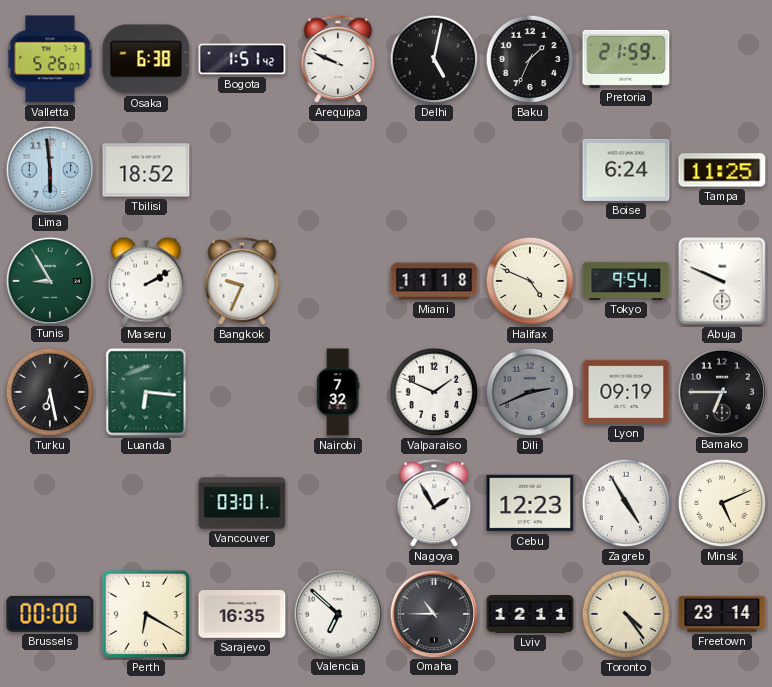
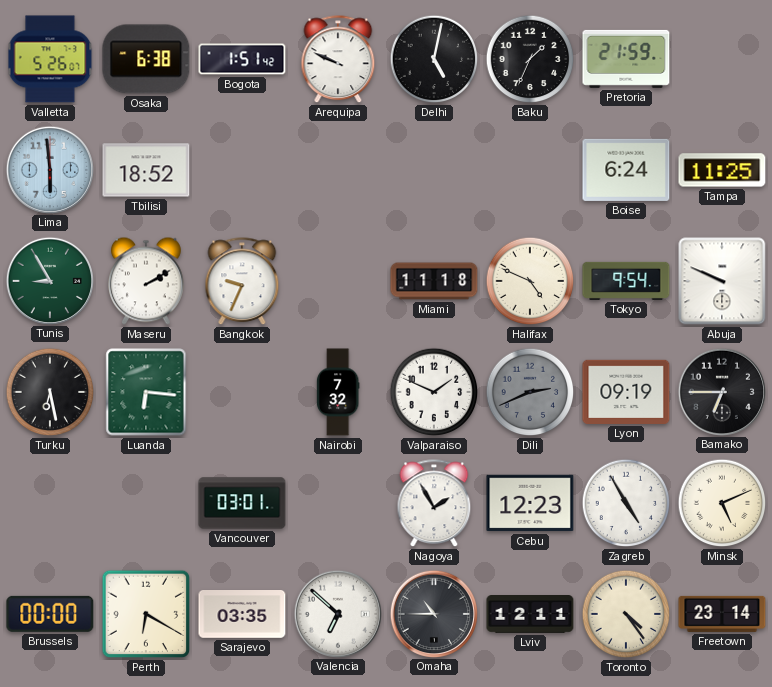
Sarajevo: 16:35 -> 03:35
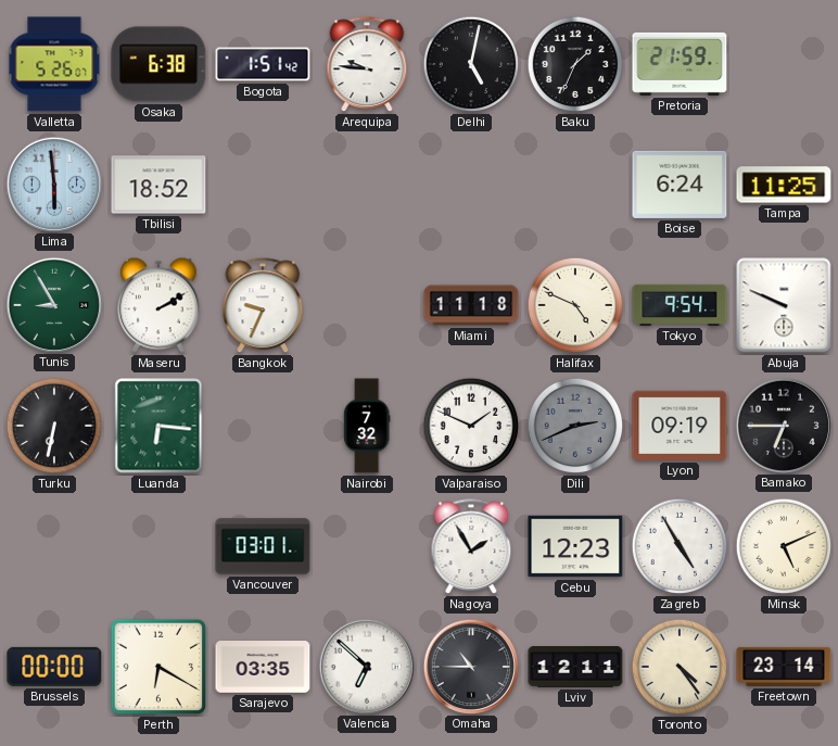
Arequipa: 9:49 -> 9:46
Turku: 6:28 -> 6:32
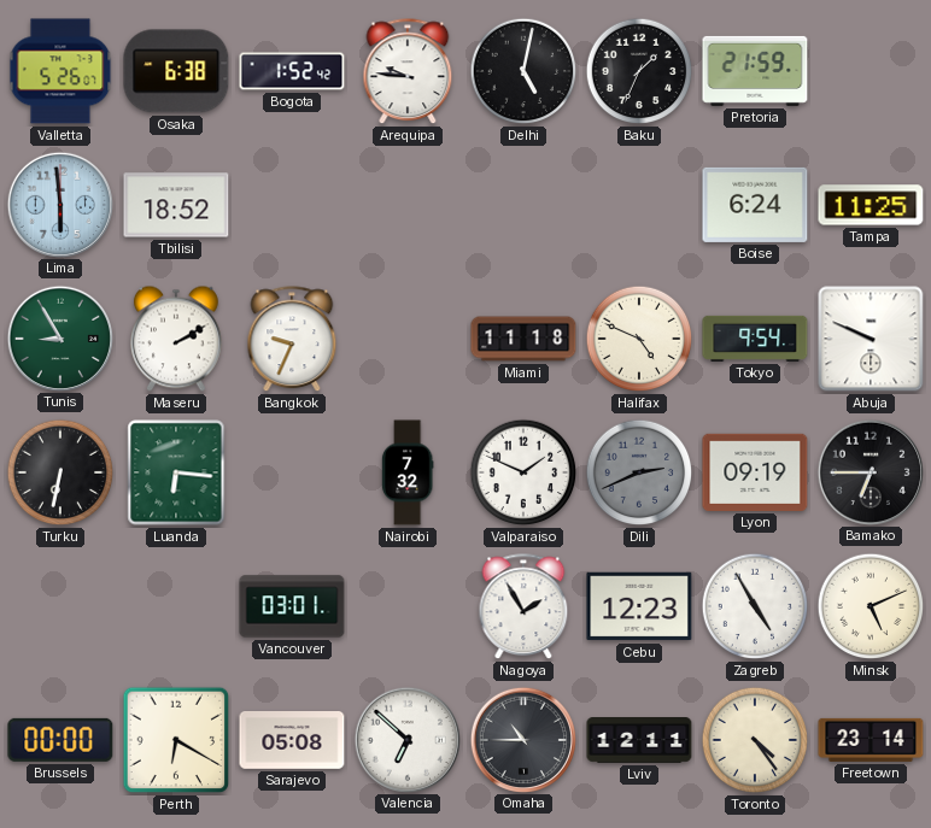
Bogota: 1:51 -> 1:52
Sarajevo: 03:35 -> 05:08
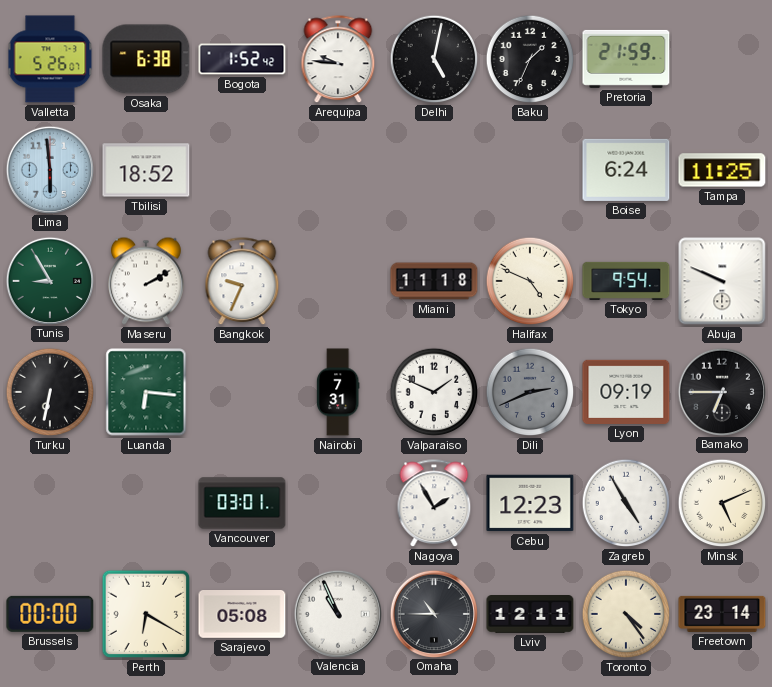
Nairobi: 7:32 -> 7:31
Valencia: 6:52 -> 10:56
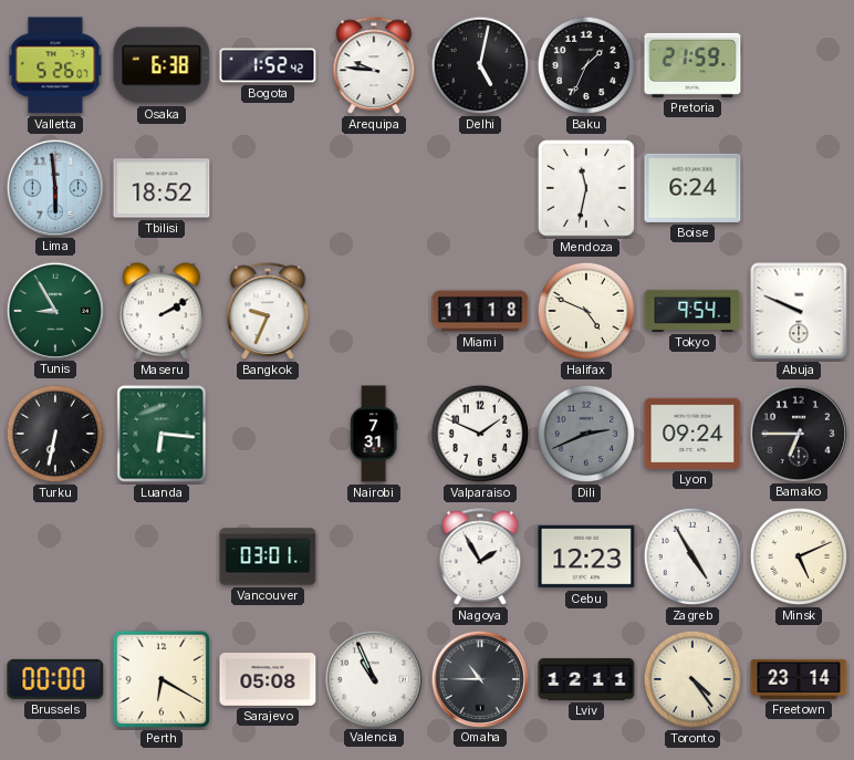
Mendoza: none -> 11:32
Tampa: 11:25 -> none
Lyon: 09:19 -> 09:24
